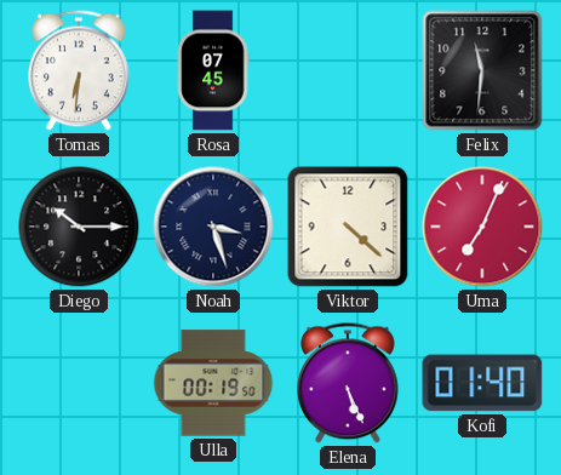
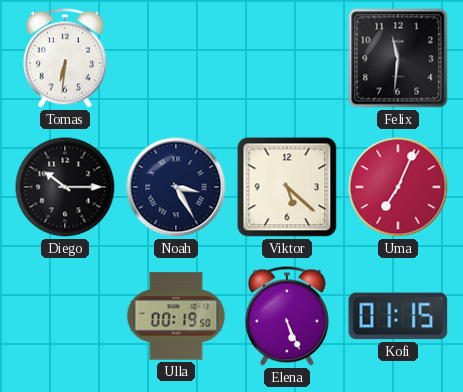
Rosa: 07:45 -> none
Noah: 3:27 -> 3:25
Viktor: 4:22 -> 5:22
Kofi: 01:40 -> 01:15
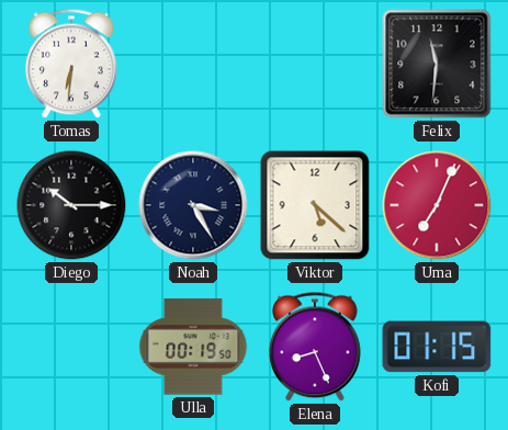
Elena: 5:26 -> 8:26
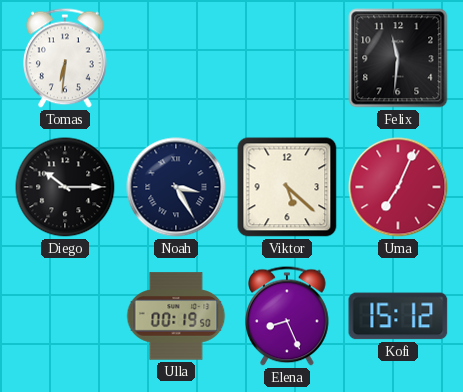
Kofi: 01:15 -> 15:12
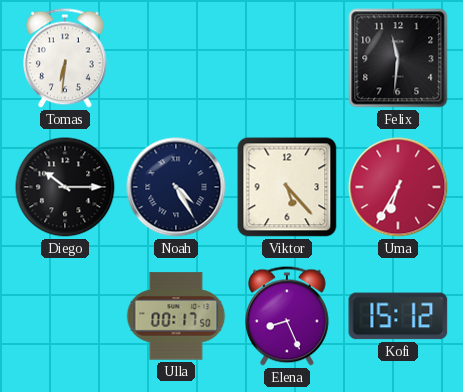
Noah: 3:25 -> 4:25
Viktor: 5:22 -> 5:23
Uma: 7:04 -> 6:35
Ulla: 00:19 -> 00:17
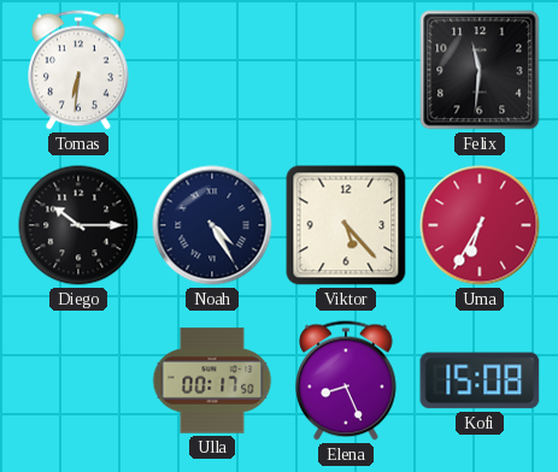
Kofi: 15:12 -> 15:08
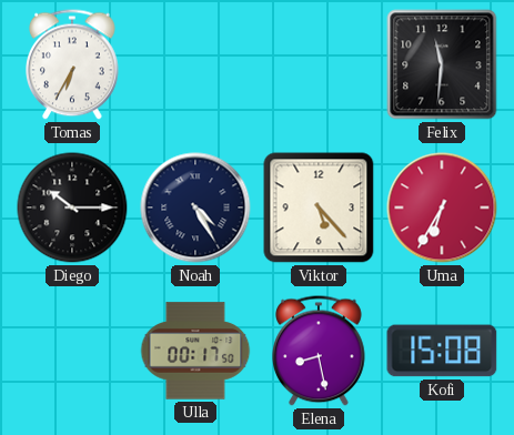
Tomas: 6:31 -> 6:35
Elena: 8:26 -> 8:28
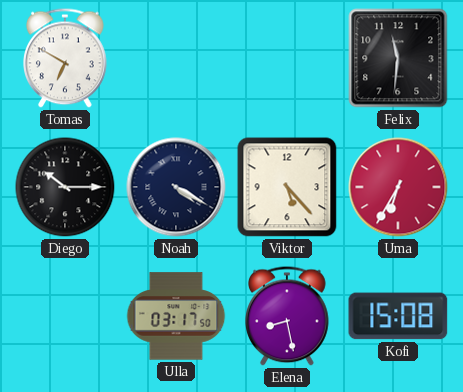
Tomas: 6:35 -> 6:50
Noah: 4:25 -> 4:20
Ulla: 00:17 -> 03:17
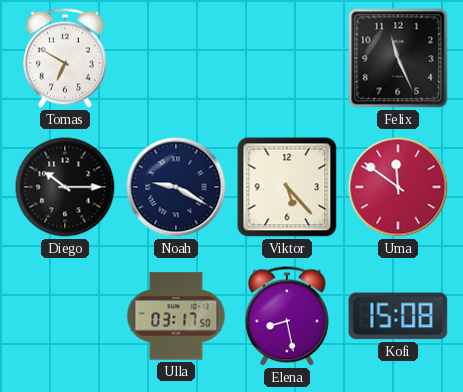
Felix: 11:31 -> 11:26
Noah: 4:20 -> 9:20
Uma: 6:35 -> 11:51
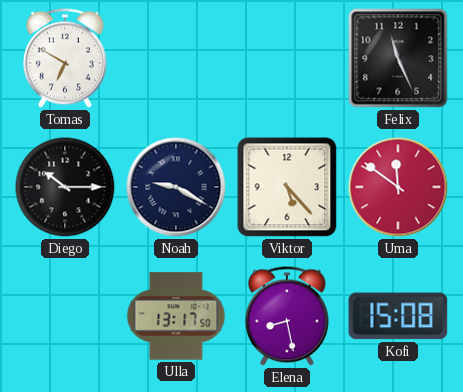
Ulla: 03:17 -> 13:17
